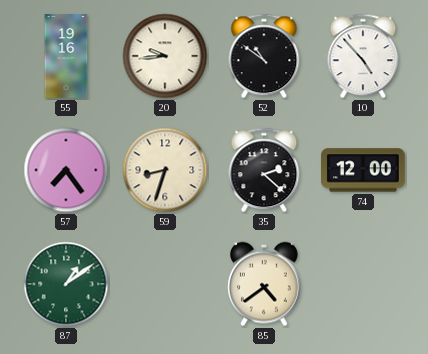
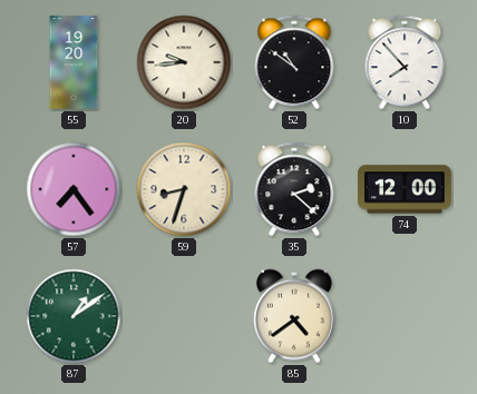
55: 19:16 -> 19:20
10: 4:53 -> 7:53
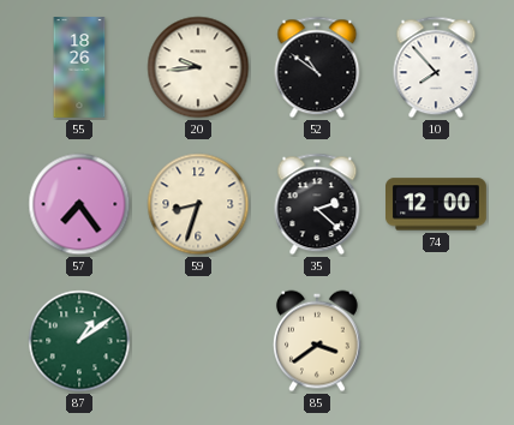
55: 19:20 -> 18:26
85: 4:39 -> 3:39
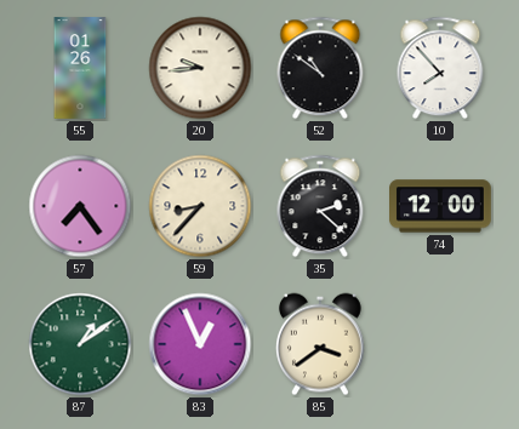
55: 18:26 -> 01:26
59: 8:33 -> 8:37
83: none -> 12:56
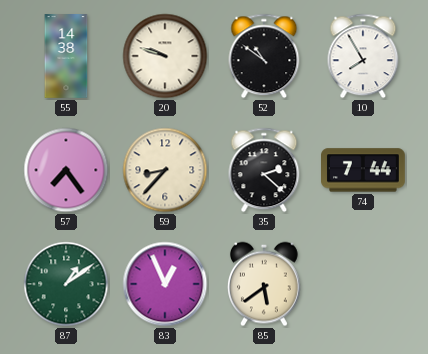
55: 01:26 -> 14:38
20: 9:44 -> 9:48
10: 7:53 -> 7:55
74: 12:00 -> 7:44
85: 3:39 -> 5:39
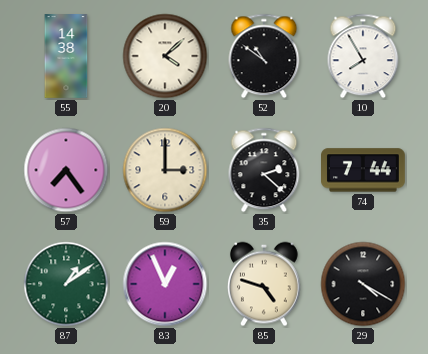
20: 9:48 -> 4:08
59: 8:37 -> 3:00
85: 5:39 -> 4:48
29: none -> 4:20
